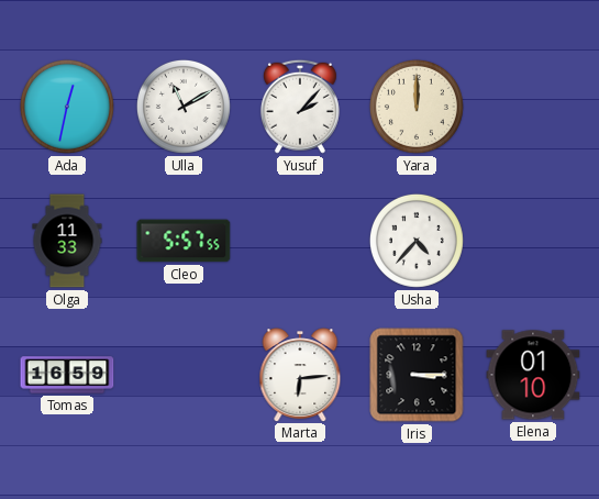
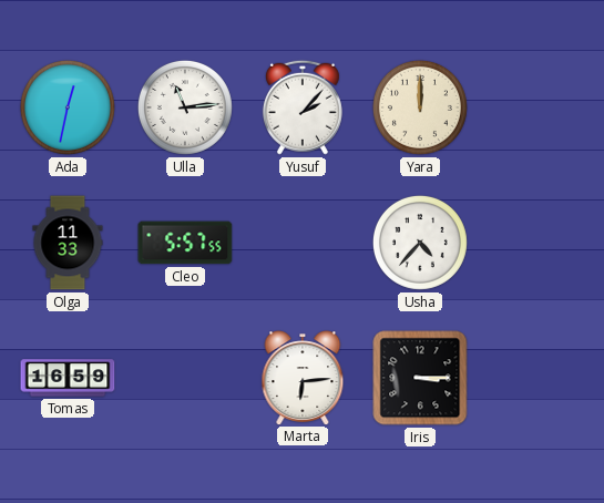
Ulla: 11:10 -> 11:14
Elena: 01:10 -> none
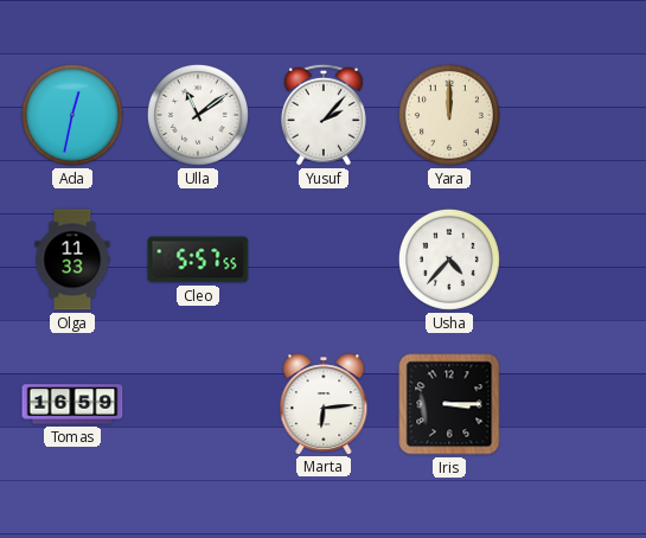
Ulla: 11:14 -> 11:09
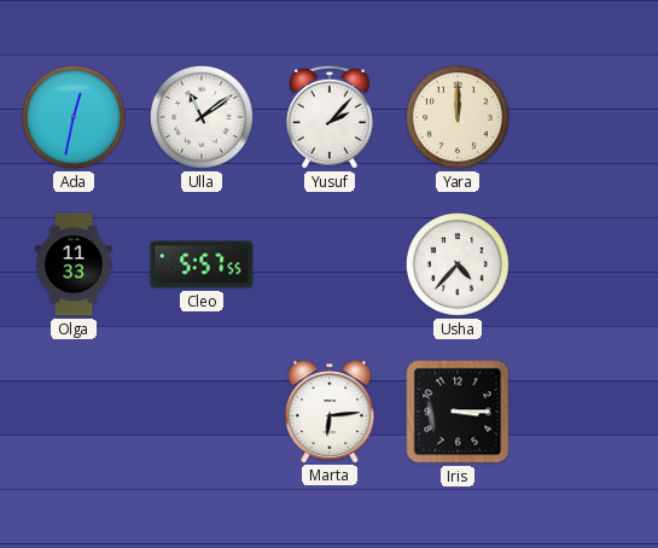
Tomas: 16:59 -> none
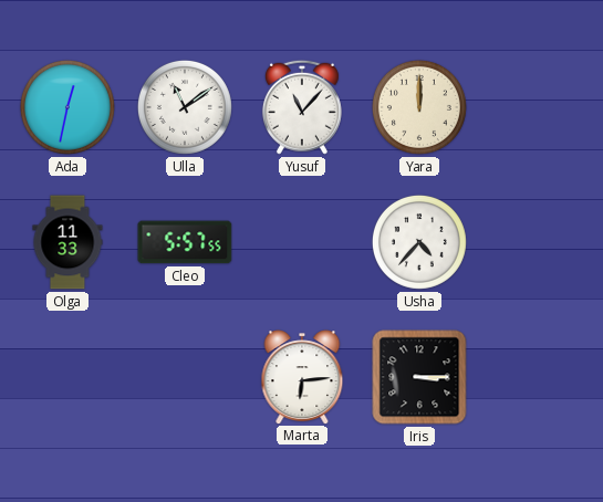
Yusuf: 2:07 -> 11:07
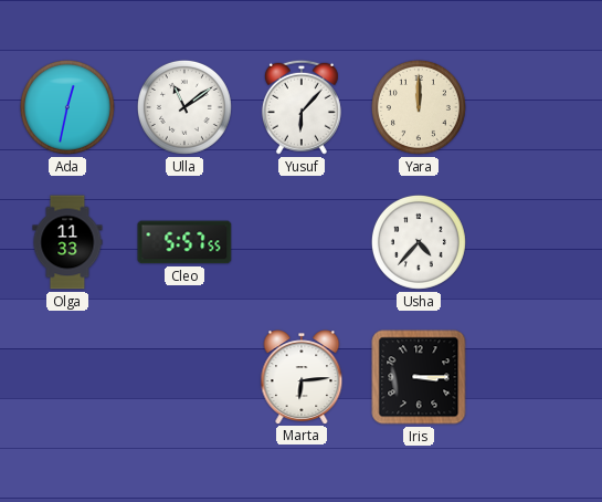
Yusuf: 11:07 -> 6:07
